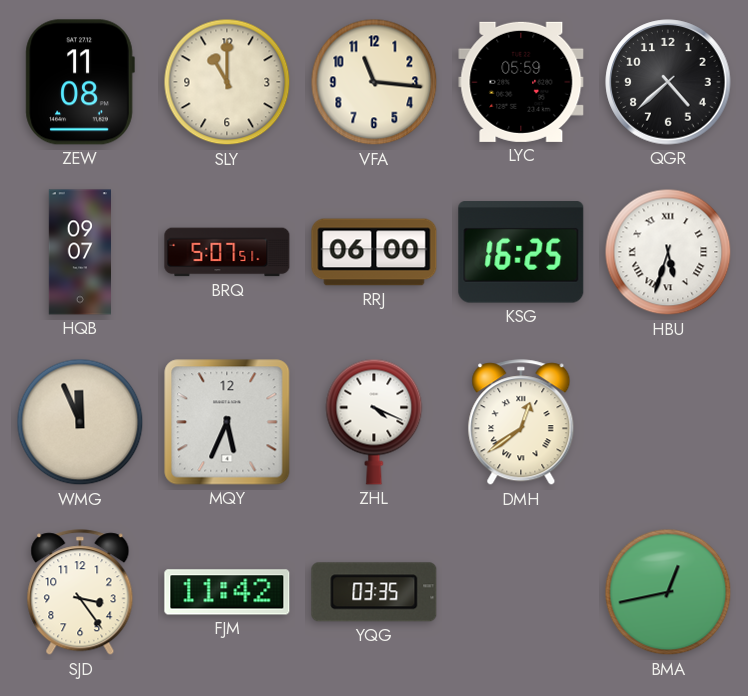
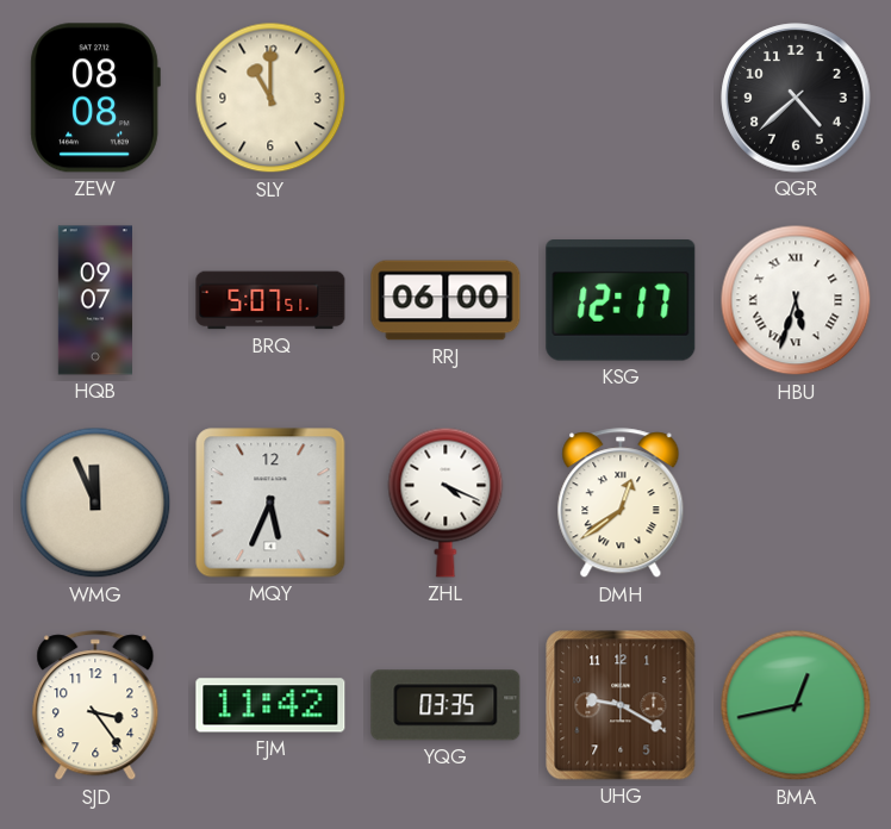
ZEW: 11:08 -> 08:08
VFA: 11:16 -> none
LYC: 05:59 -> none
KSG: 16:25 -> 12:17
UHG: none -> 9:20
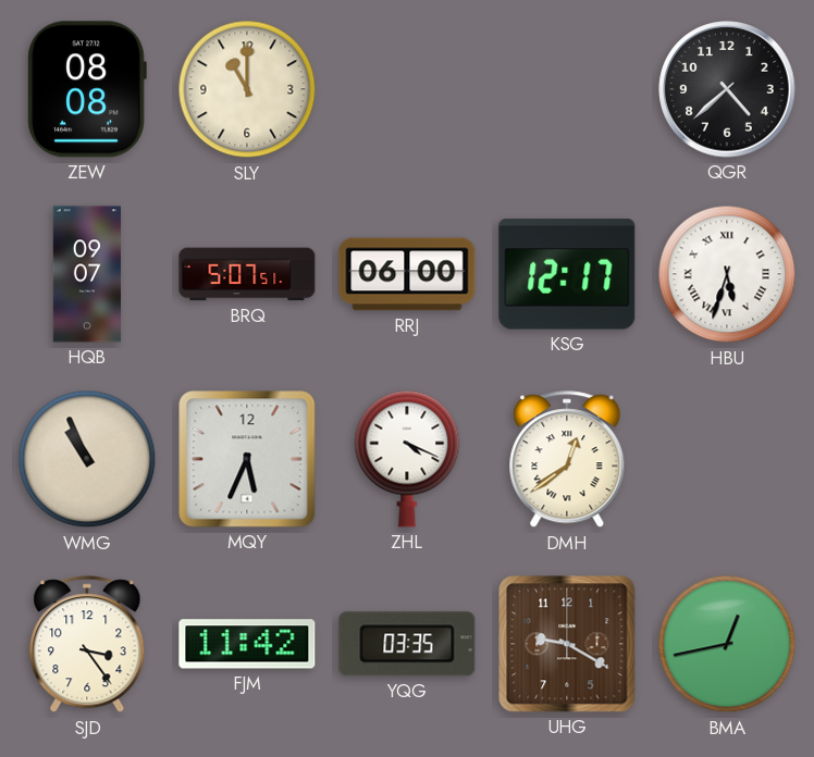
WMG: 11:56 -> 10:56
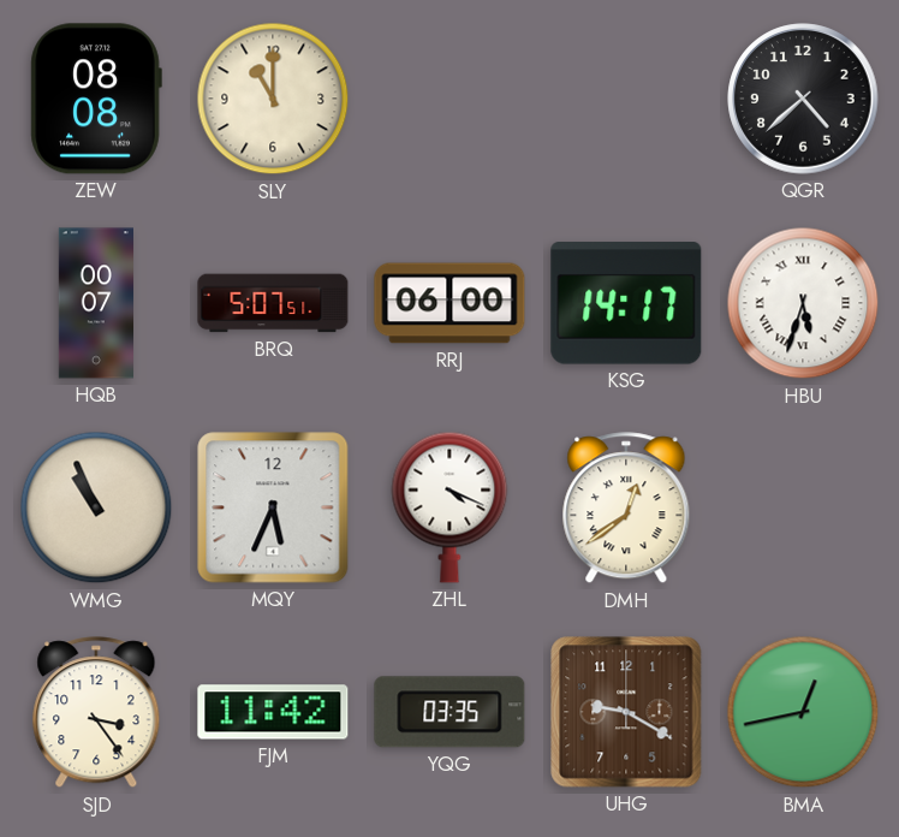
HQB: 09:07 -> 00:07
KSG: 12:17 -> 14:17
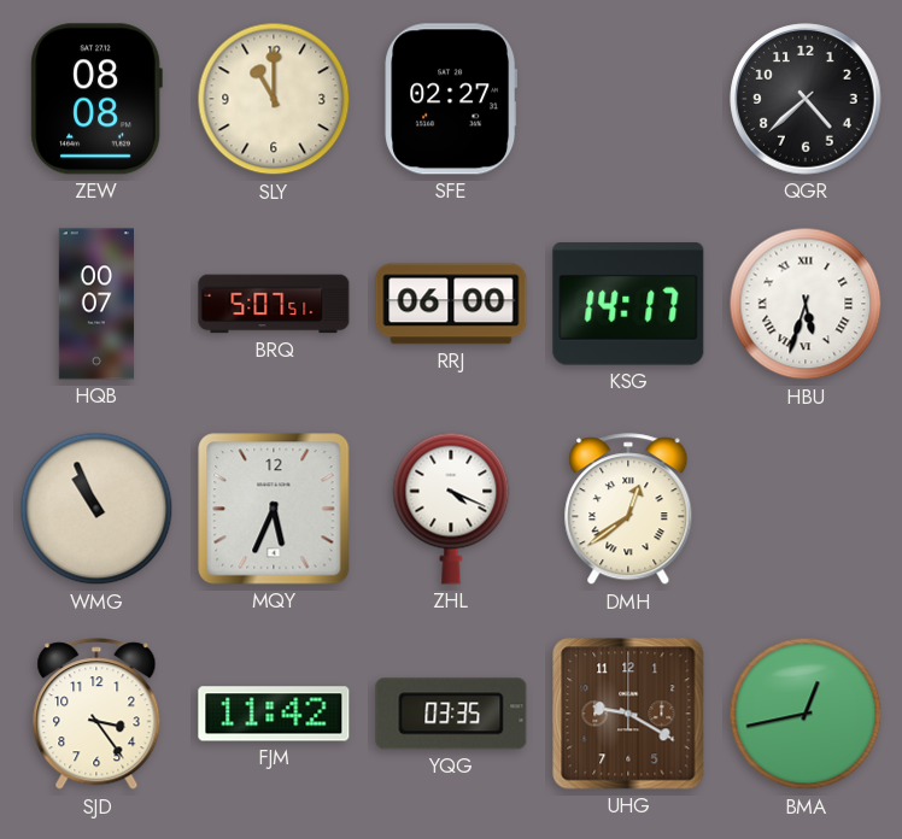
SFE: none -> 02:27
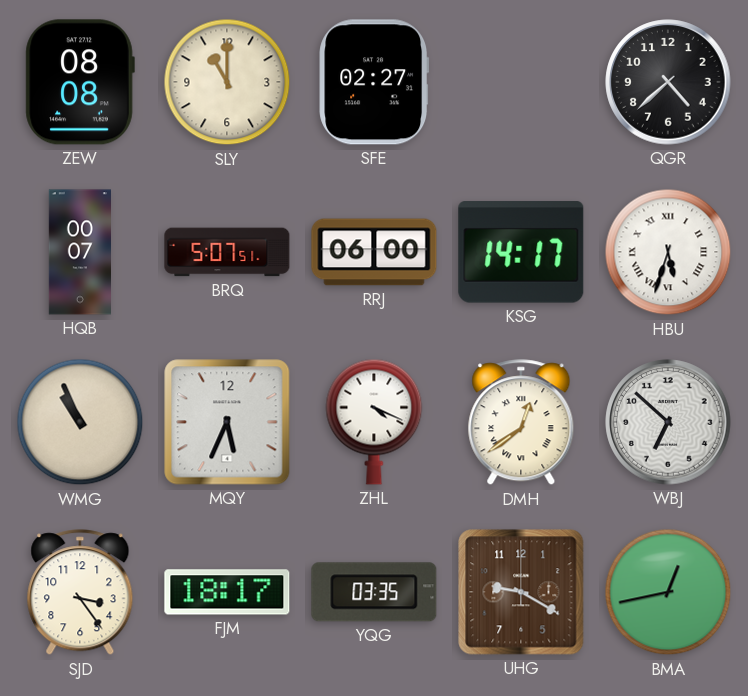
WBJ: none -> 6:52
FJM: 11:42 -> 18:17
